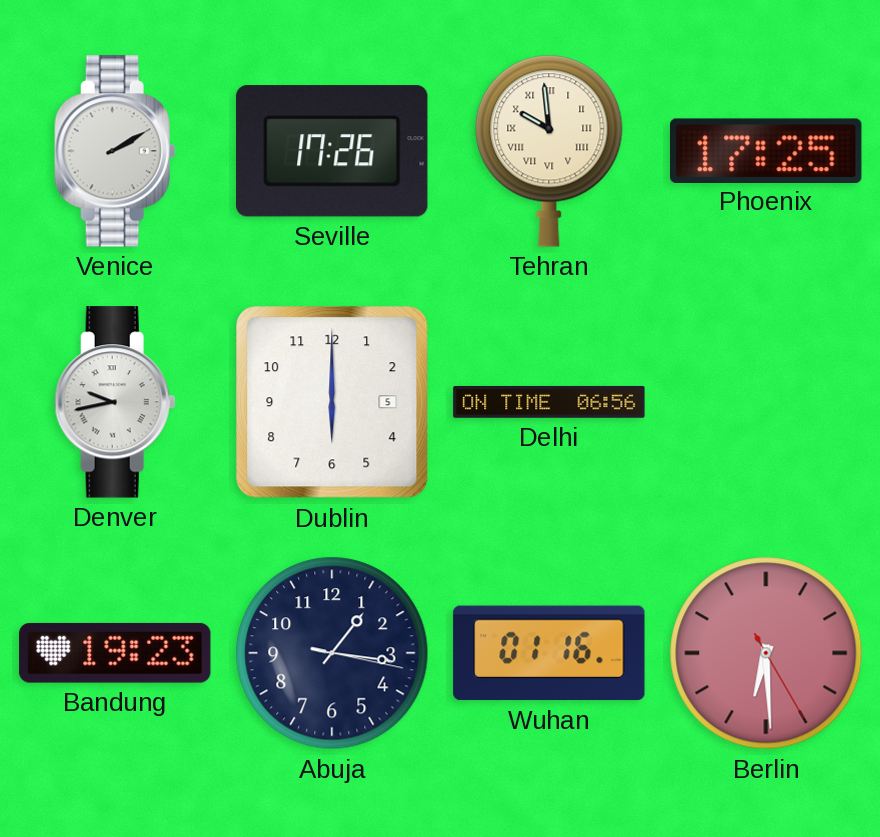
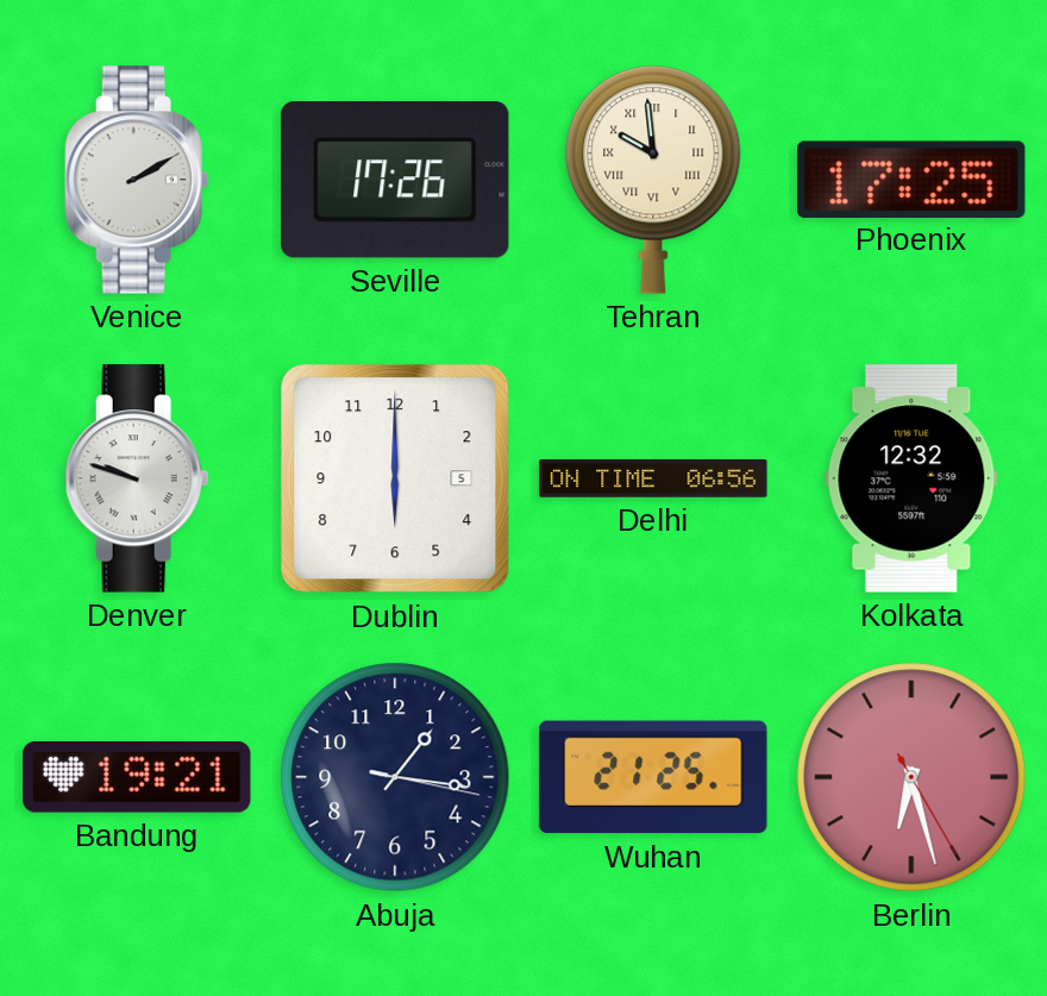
Denver: 9:43 -> 9:48
Kolkata: none -> 12:32
Bandung: 19:23 -> 19:21
Wuhan: 01:16 -> 21:25
Berlin: 6:29 -> 6:27
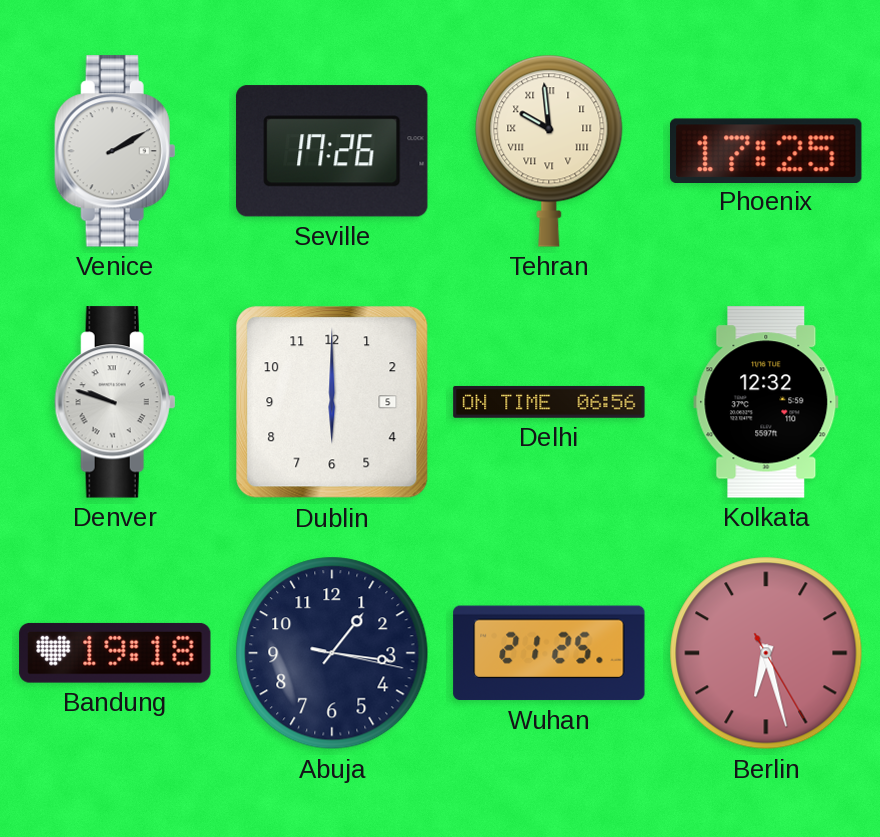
Bandung: 19:21 -> 19:18
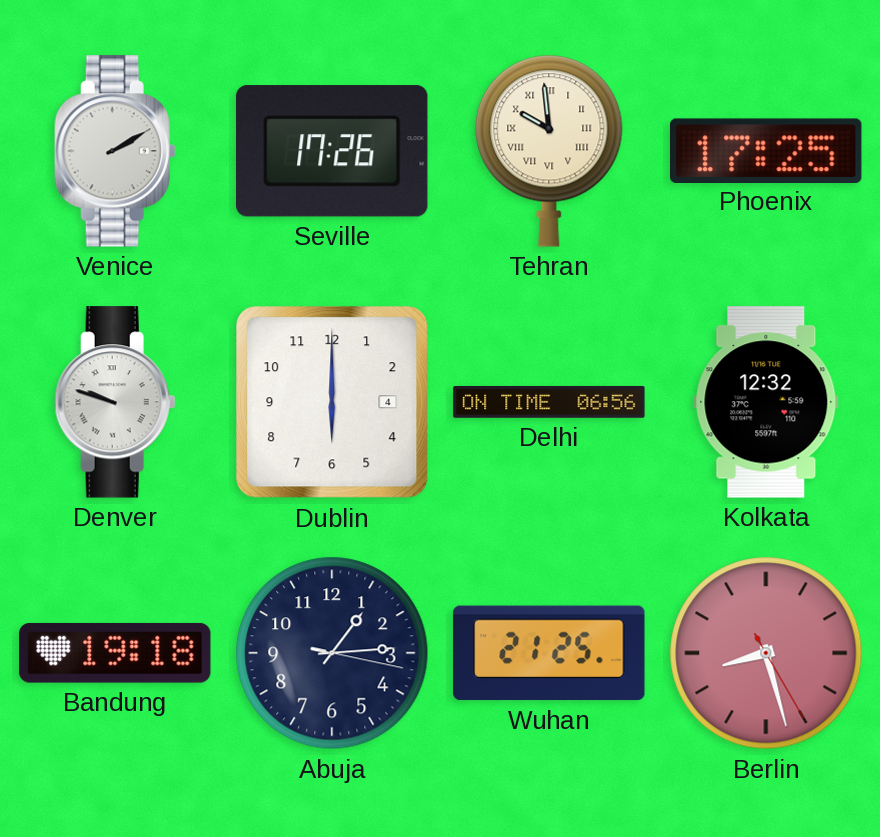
Dublin date: 5 -> 4
Abuja: 1:16 -> 1:14
Berlin: 6:27 -> 8:27
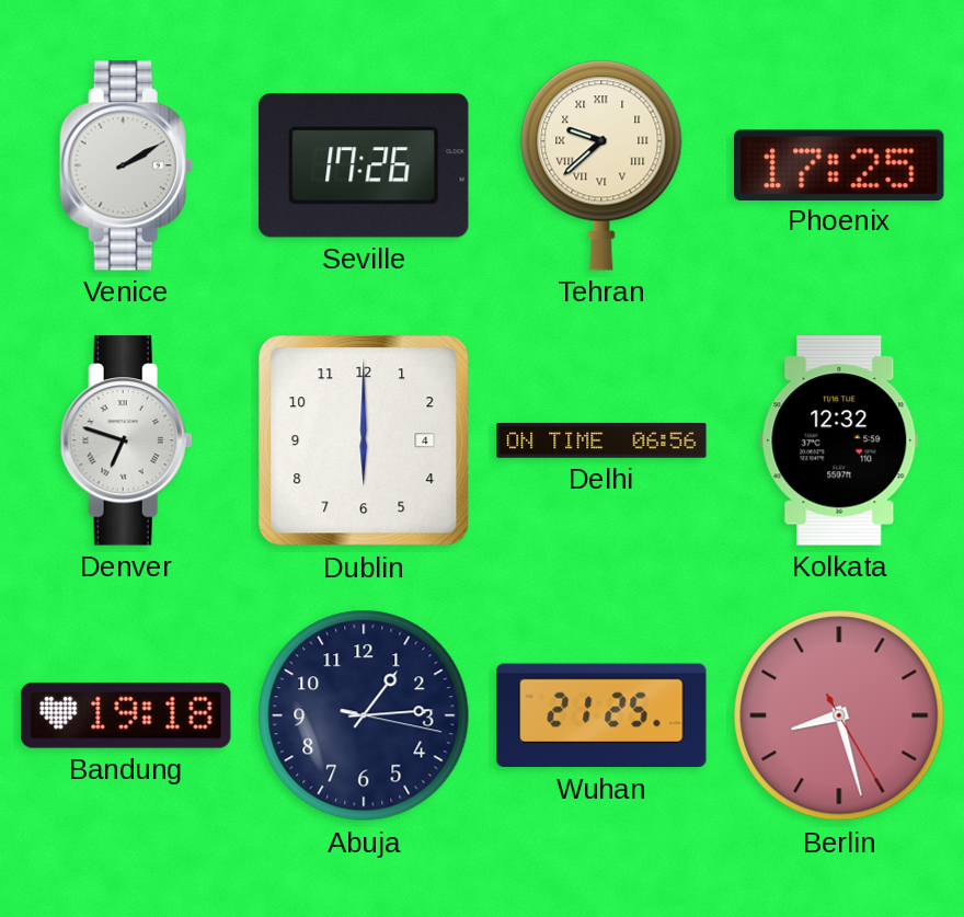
Tehran: 9:59 -> 9:38
Denver: 9:48 -> 6:48
